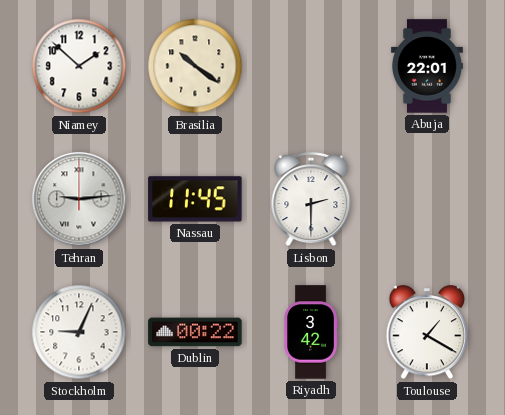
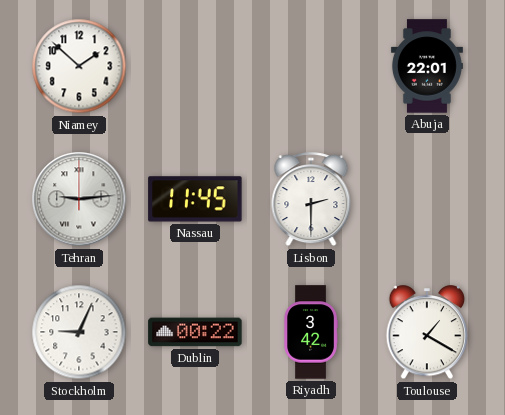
Brasilia: 10:21 -> none
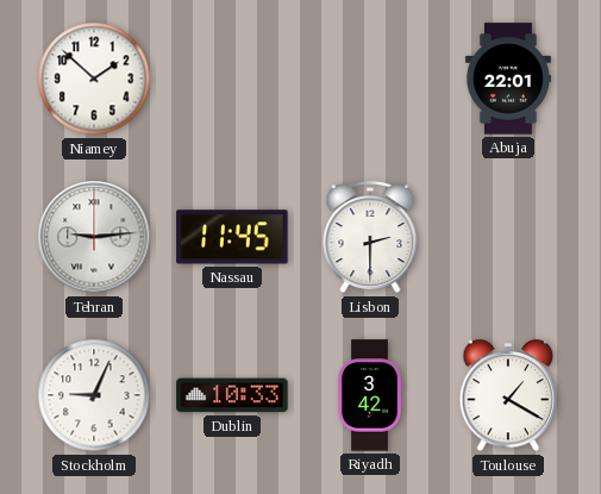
Dublin: 00:22 -> 10:33
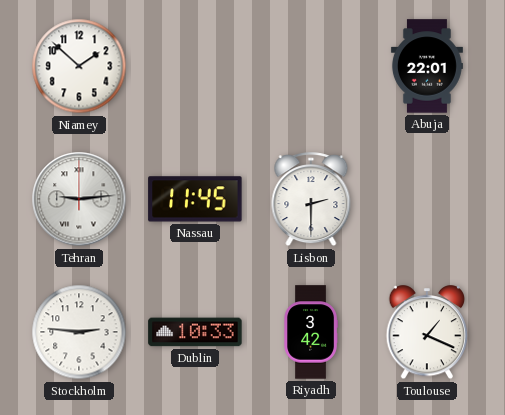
Stockholm: 9:04 -> 2:46
Toulouse: 1:20 -> 1:19
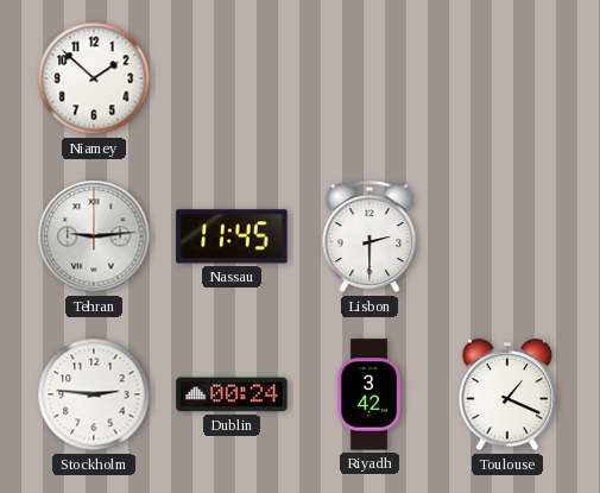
Abuja: 22:01 -> none
Dublin: 10:33 -> 00:24
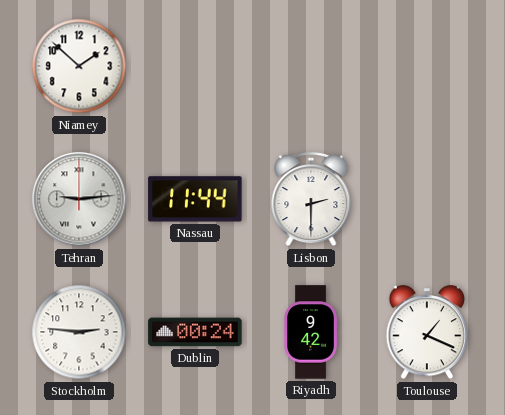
Nassau: 11:45 -> 11:44
Riyadh: 3:42 -> 9:42
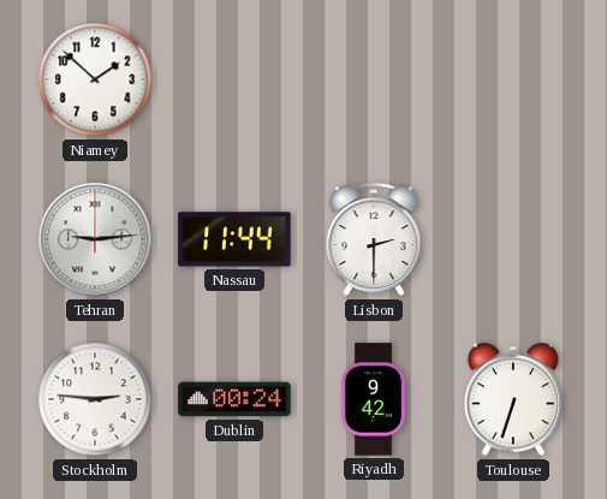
Toulouse: 1:19 -> 6:33
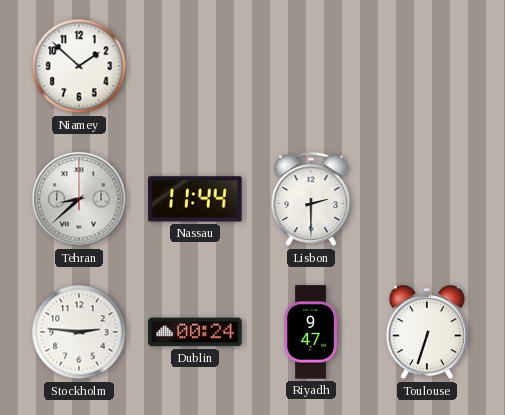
Tehran: 9:14 -> 8:38
Riyadh: 9:42 -> 9:47
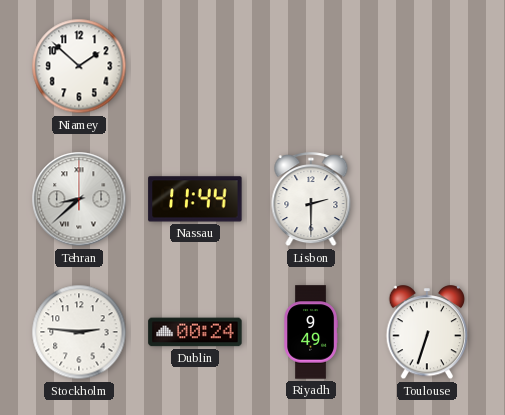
Riyadh: 9:47 -> 9:49
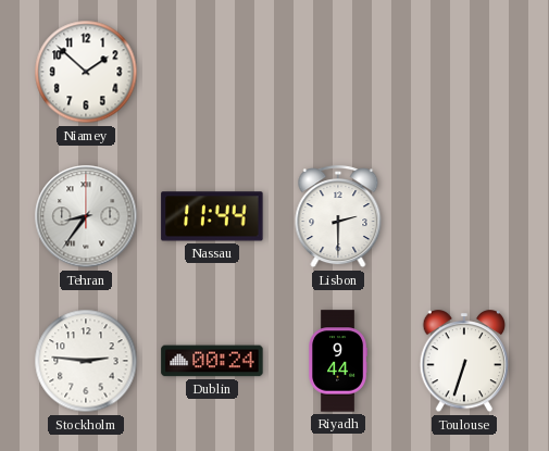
Tehran: 8:38 -> 8:36
Riyadh: 9:49 -> 9:44
